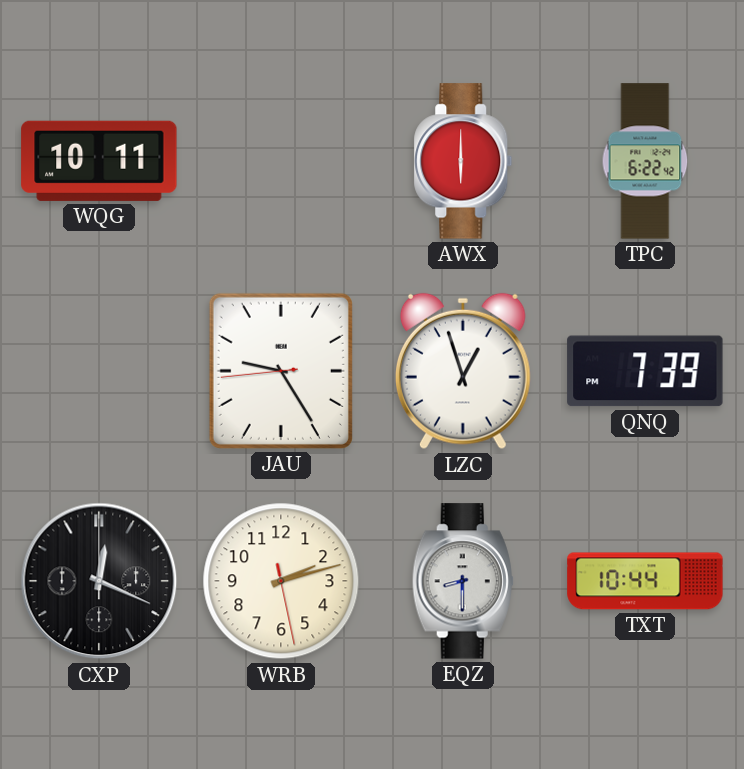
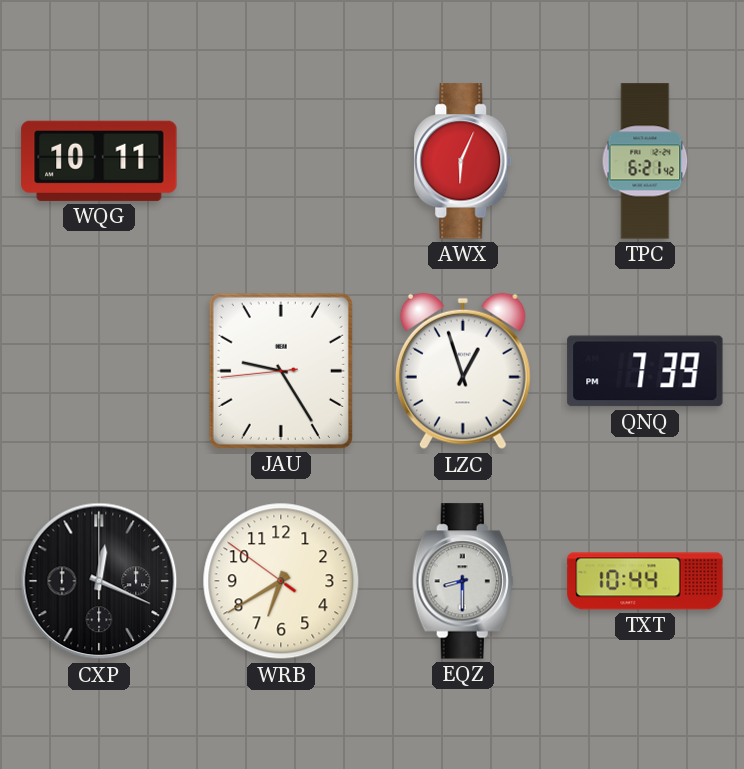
AWX: 6:00 -> 6:04
TPC: 6:22 -> 6:21
WRB: 2:12 -> 6:39
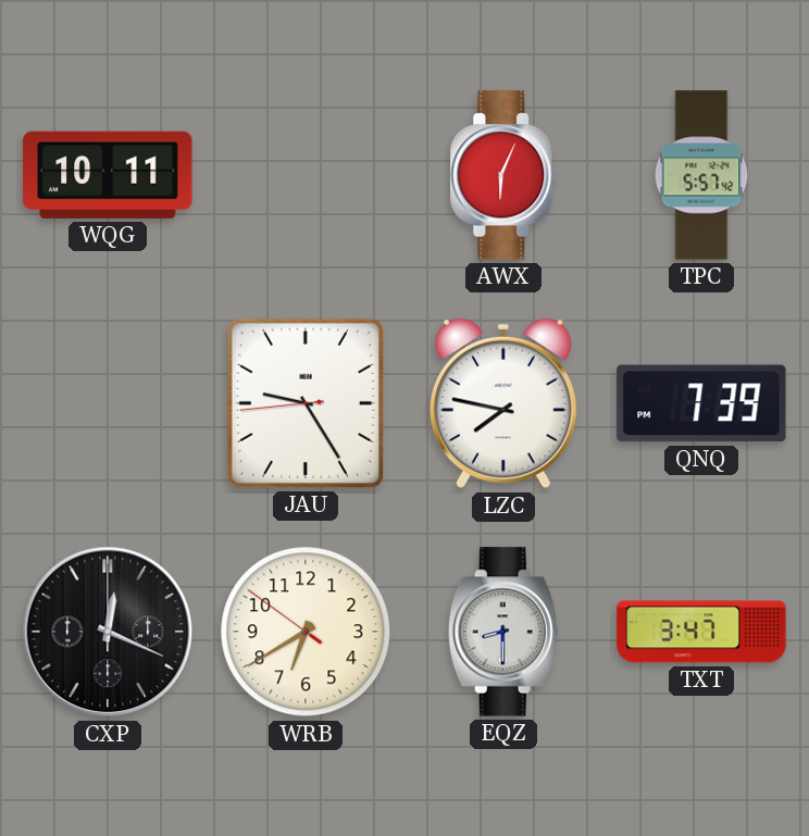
TPC: 6:21 -> 5:57
LZC: 12:57 -> 7:47
TXT: 10:44 -> 3:47
